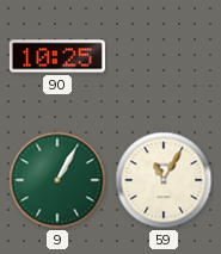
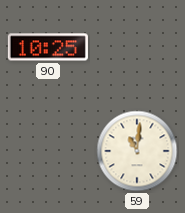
9: 1:05 -> none
59: 11:05 -> 11:01
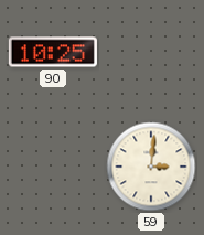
59: 11:01 -> 3:01
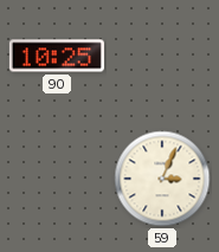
59: 3:01 -> 3:04
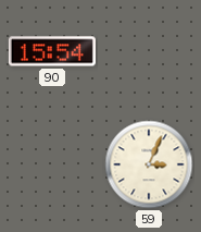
90: 10:25 -> 15:54
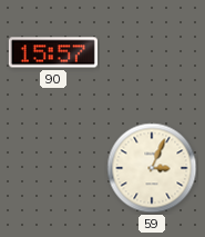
90: 15:54 -> 15:57
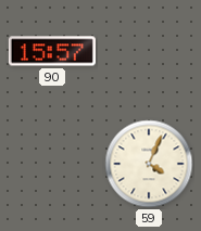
59: 3:04 -> 4:04
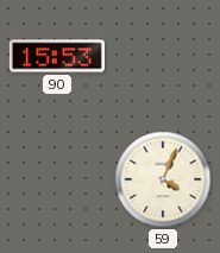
90: 15:57 -> 15:53
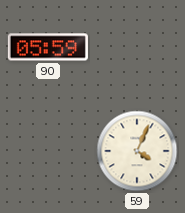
90: 15:53 -> 05:59
